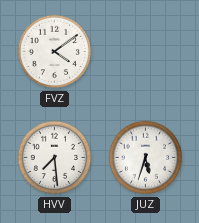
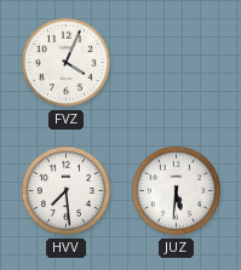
FVZ: 4:09 -> 4:04
JUZ: 5:33 -> 5:31
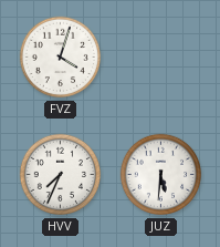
FVZ: 4:04 -> 4:03
HVV: 7:29 -> 7:34
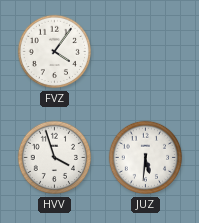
FVZ: 4:03 -> 4:06
HVV: 7:34 -> 3:57
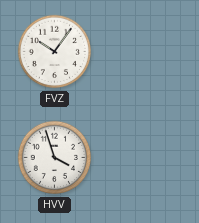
FVZ: 4:06 -> 10:06
JUZ: 5:31 -> none
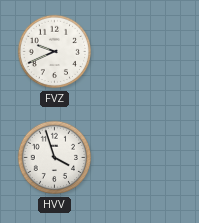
FVZ: 10:06 -> 9:41
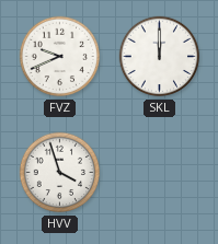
SKL: none -> 12:00
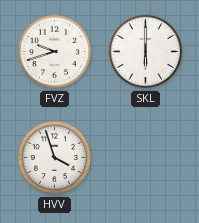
FVZ: 9:41 -> 9:42
SKL: 12:00 -> 6:00
